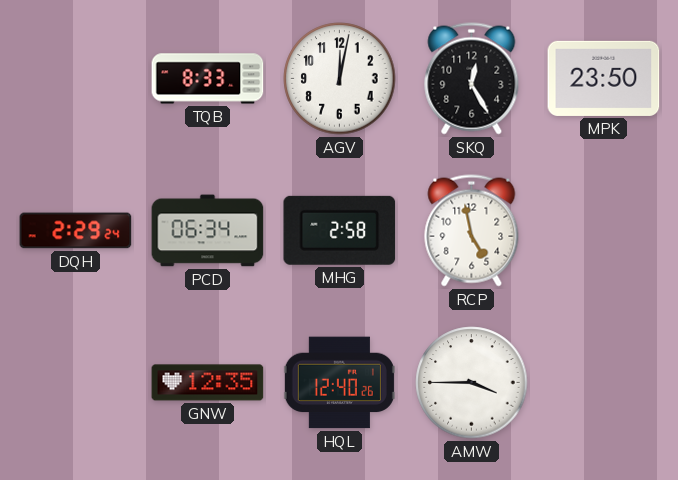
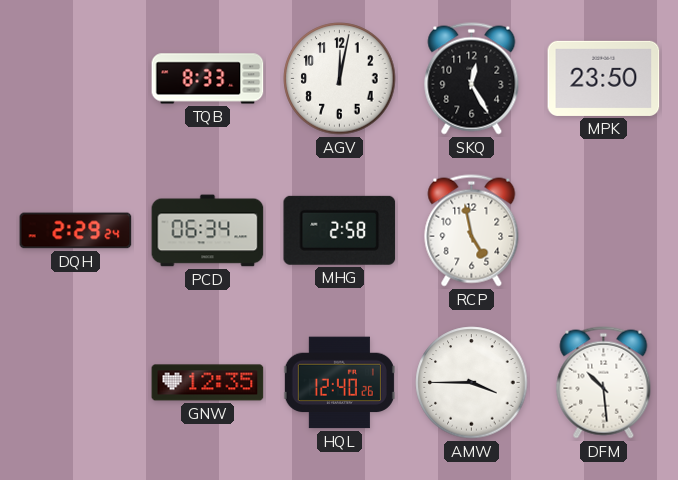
DFM: none -> 10:29
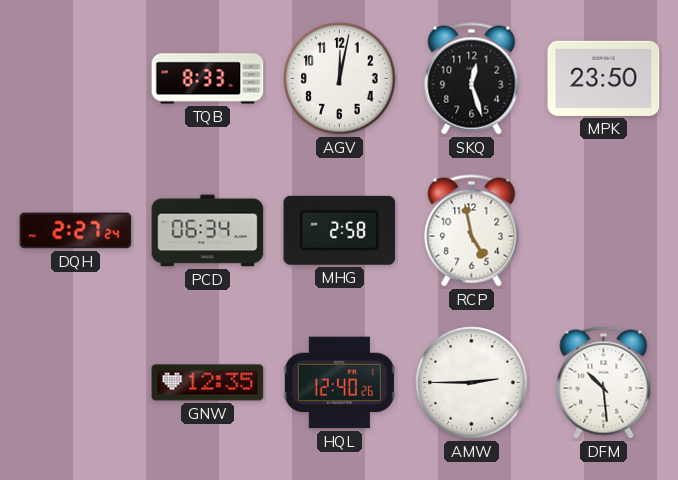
SKQ: 12:25 -> 12:27
DQH: 2:29 -> 2:27
AMW: 3:45 -> 2:45
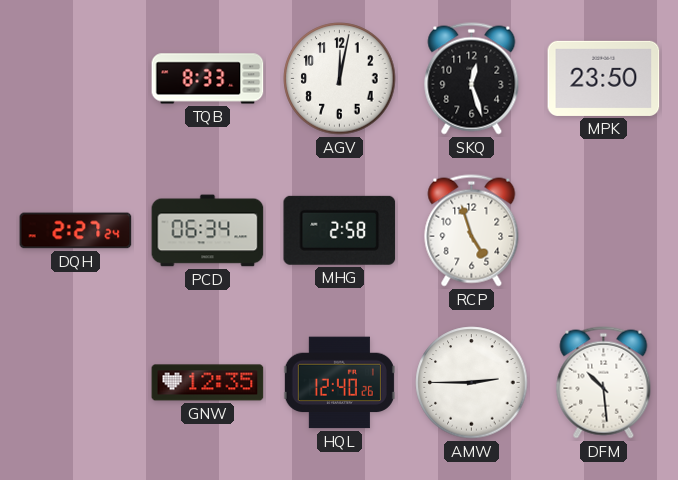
RCP: 4:58 -> 4:57
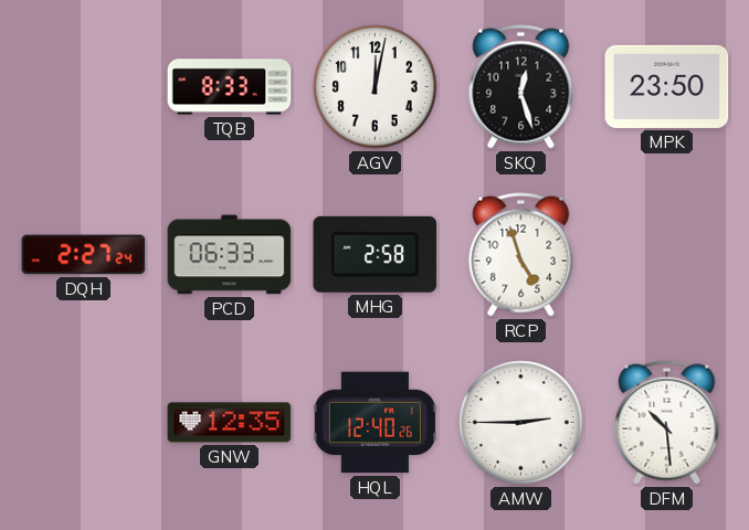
PCD: 06:34 -> 06:33
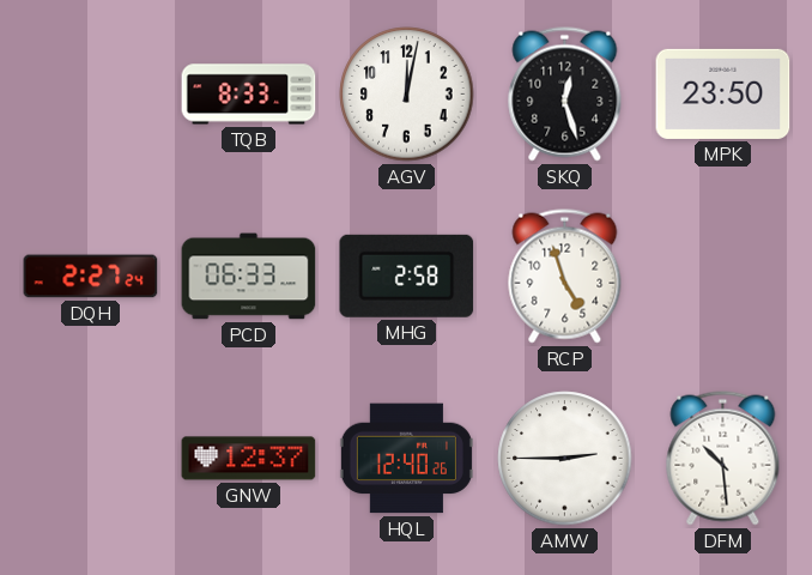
GNW: 12:35 -> 12:37
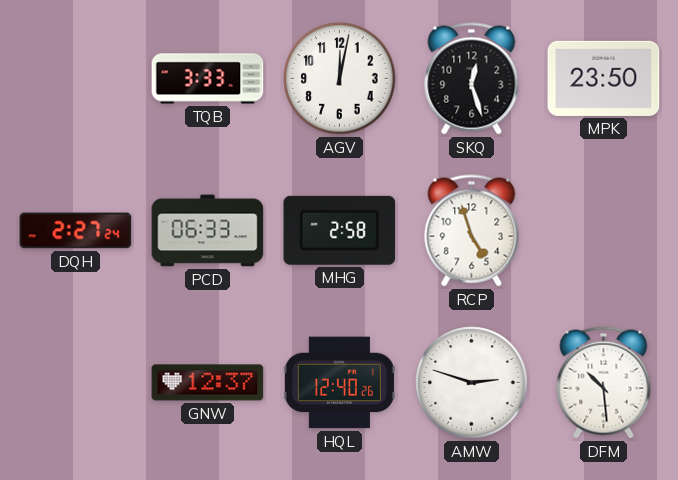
TQB: 8:33 -> 3:33
AMW: 2:45 -> 2:48
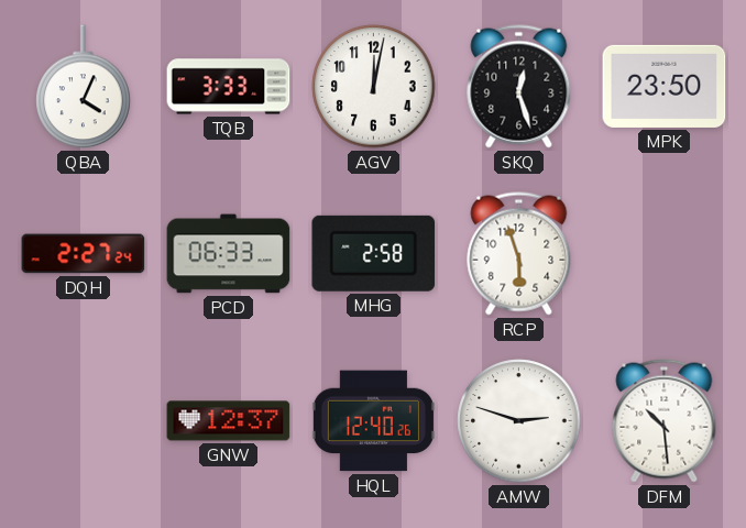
QBA: none -> 4:04
RCP: 4:57 -> 5:57
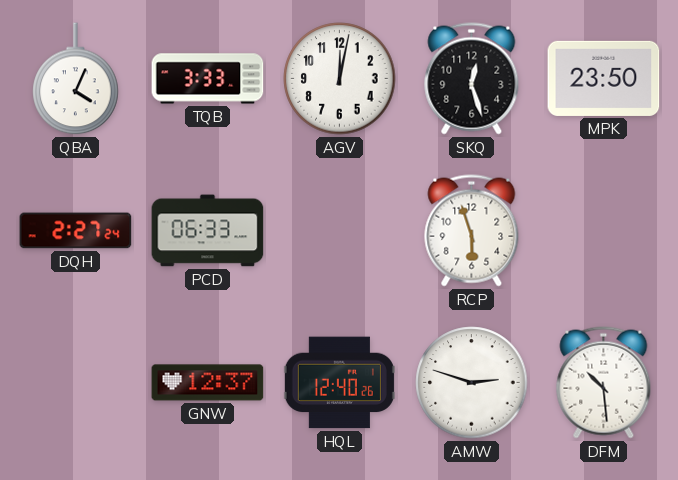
MHG: 2:58 -> none
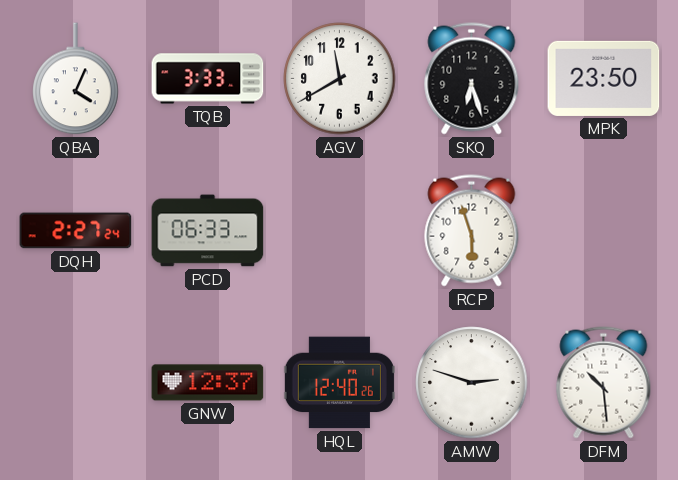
AGV: 12:02 -> 11:40
SKQ: 12:27 -> 6:27
